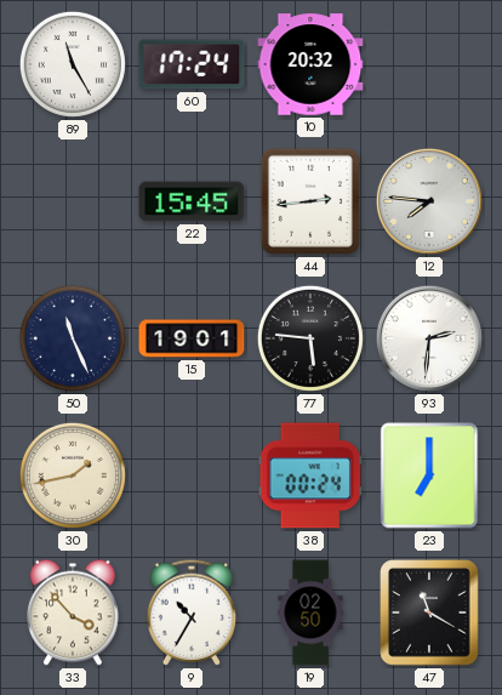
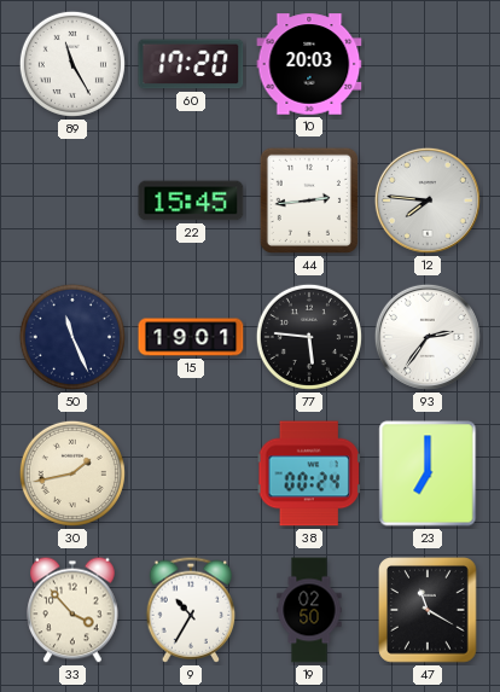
60: 17:24 -> 17:20
10: 20:32 -> 20:03
93: 2:31 -> 2:36
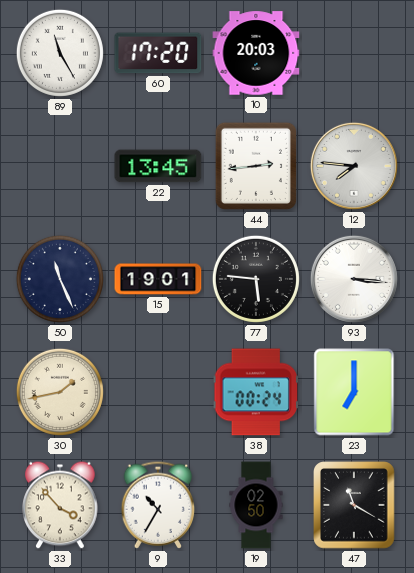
22: 15:45 -> 13:45
93: 2:36 -> 3:16
